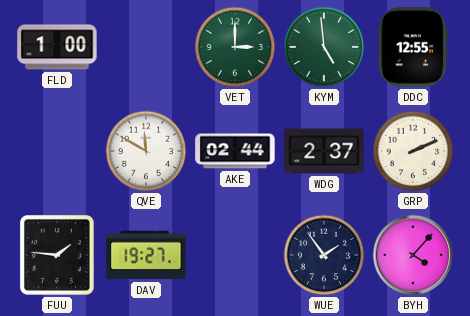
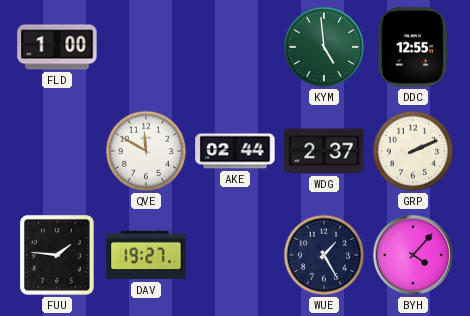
VET: 3:00 -> none
WUE: 1:54 -> 1:25
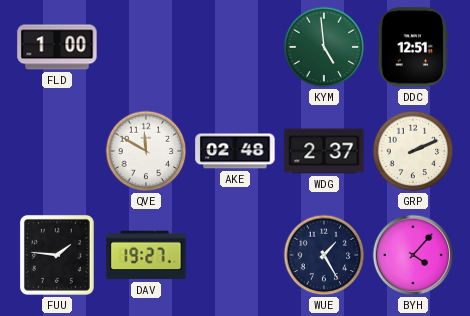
DDC: 12:55 -> 12:51
AKE: 02:44 -> 02:48
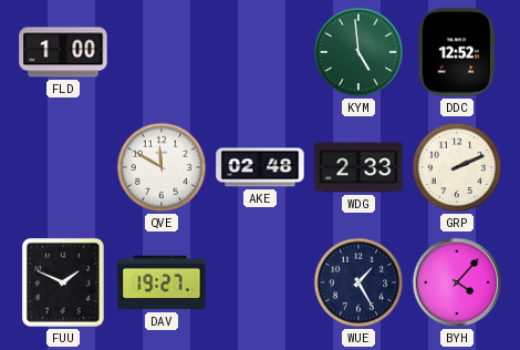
DDC: 12:51 -> 12:52
WDG: 2:37 -> 2:33
FUU: 1:46 -> 1:49
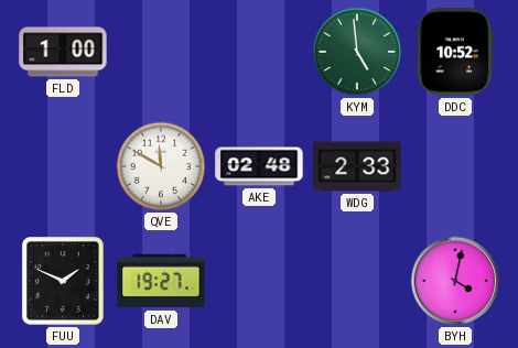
DDC: 12:52 -> 10:52
GRP: 2:11 -> none
WUE: 1:25 -> none
BYH: 4:07 -> 4:02
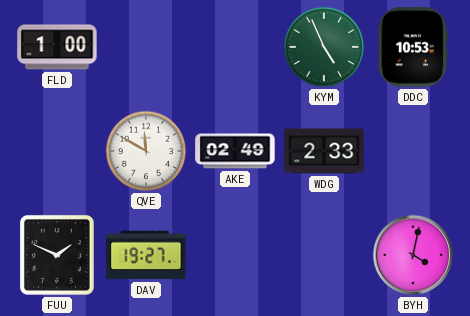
KYM: 4:59 -> 4:56
DDC: 10:52 -> 10:53
AKE: 02:48 -> 02:49
